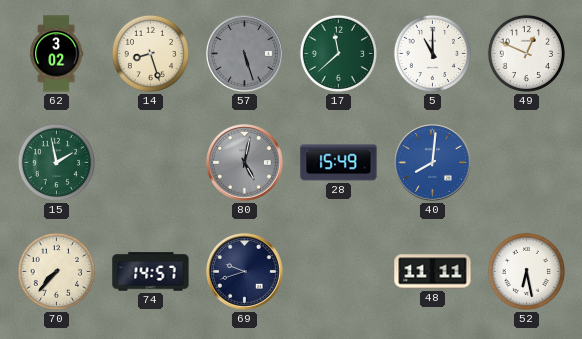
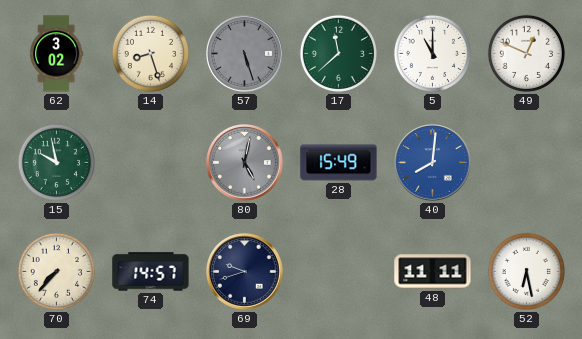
15: 1:58 -> 9:58
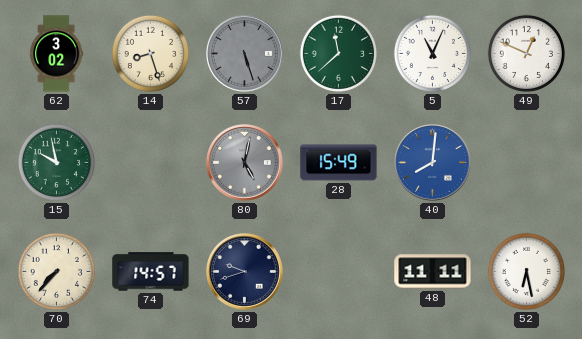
5: 11:00 -> 11:04
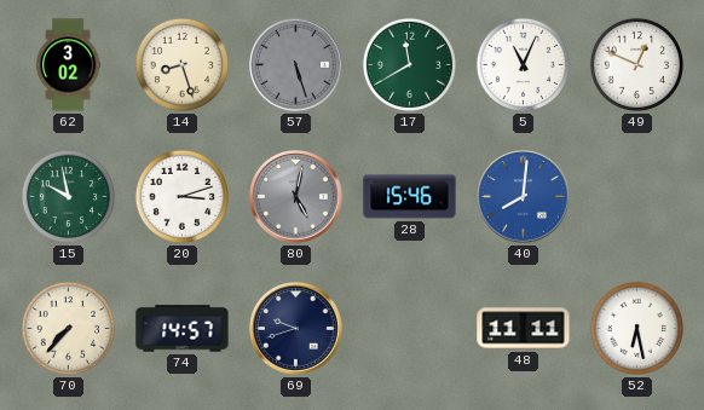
17: 11:38 -> 11:40
20: none -> 3:12
28: 15:49 -> 15:46
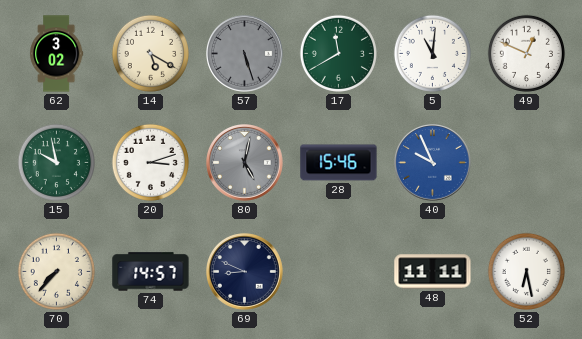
14: 8:27 -> 5:20
5: 11:04 -> 11:01
40: 8:01 -> 9:56
69: 9:42 -> 8:49
